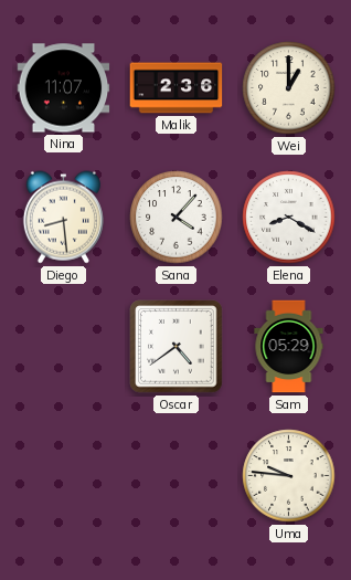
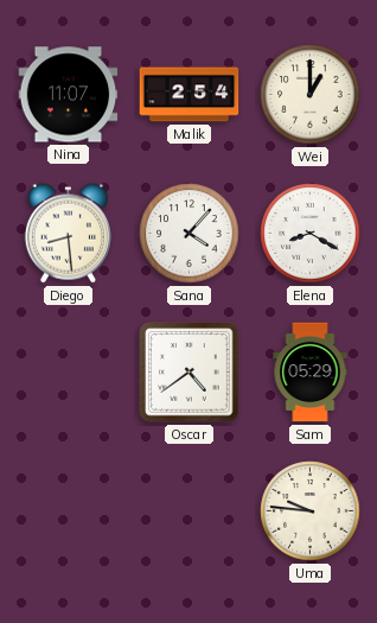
Malik: 2:36 -> 2:54
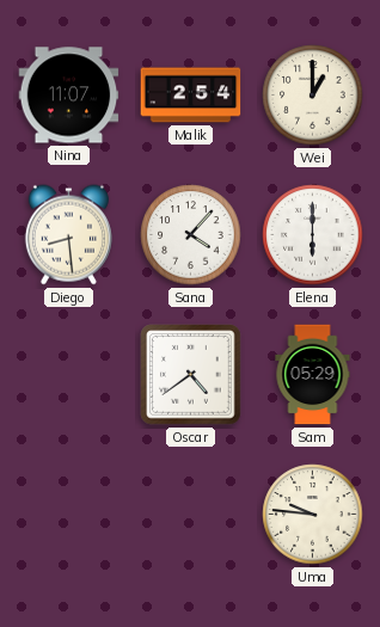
Elena: 8:20 -> 6:00
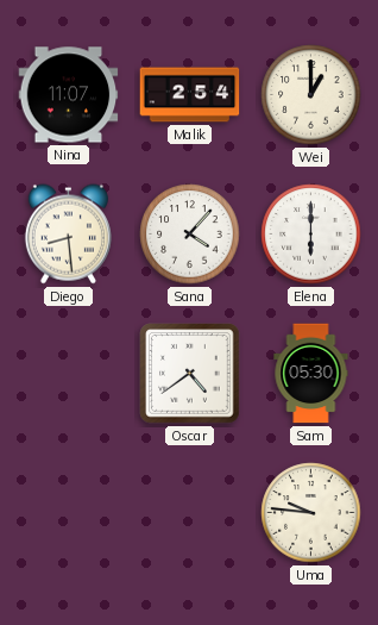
Sam: 05:29 -> 05:30
